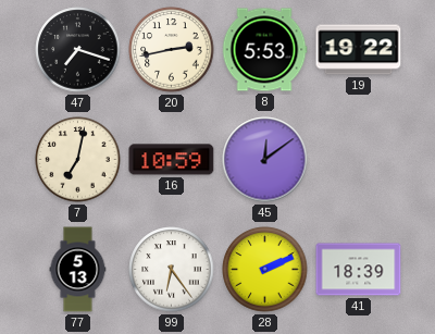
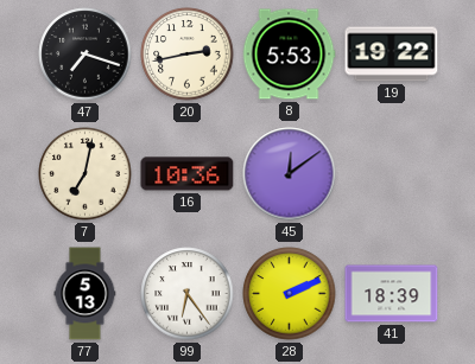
16: 10:59 -> 10:36
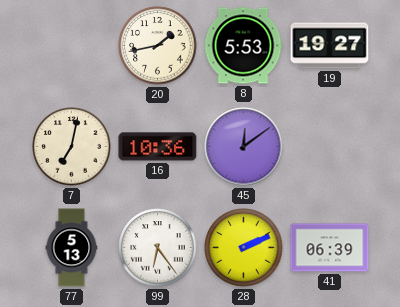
47: 7:18 -> none
20: 2:43 -> 1:43
19: 19:22 -> 19:27
41: 18:39 -> 06:39
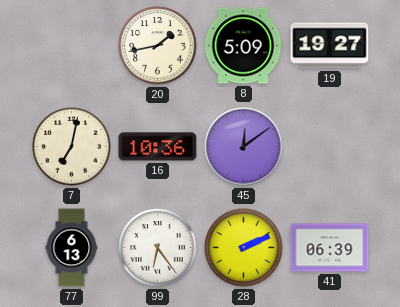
8: 5:53 -> 5:09
77: 5:13 -> 6:13
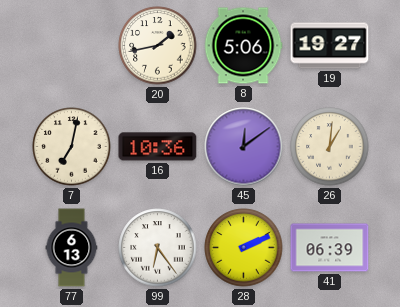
8: 5:09 -> 5:06
26: none -> 1:01
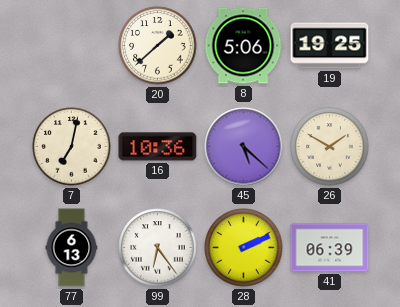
20: 1:43 -> 1:38
19: 19:27 -> 19:25
45: 12:09 -> 5:22
26: 1:01 -> 1:50
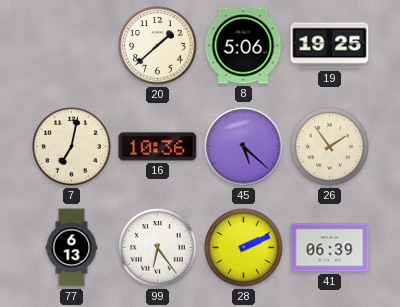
26: 1:50 -> 1:54
